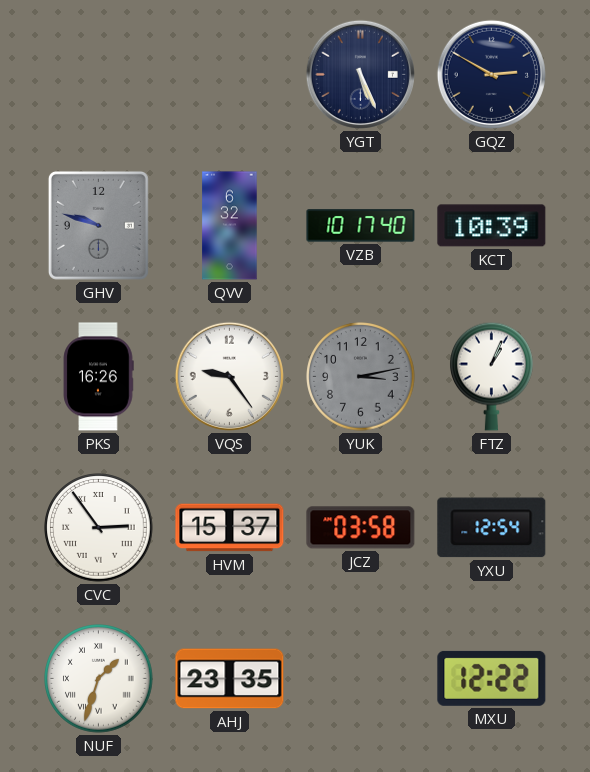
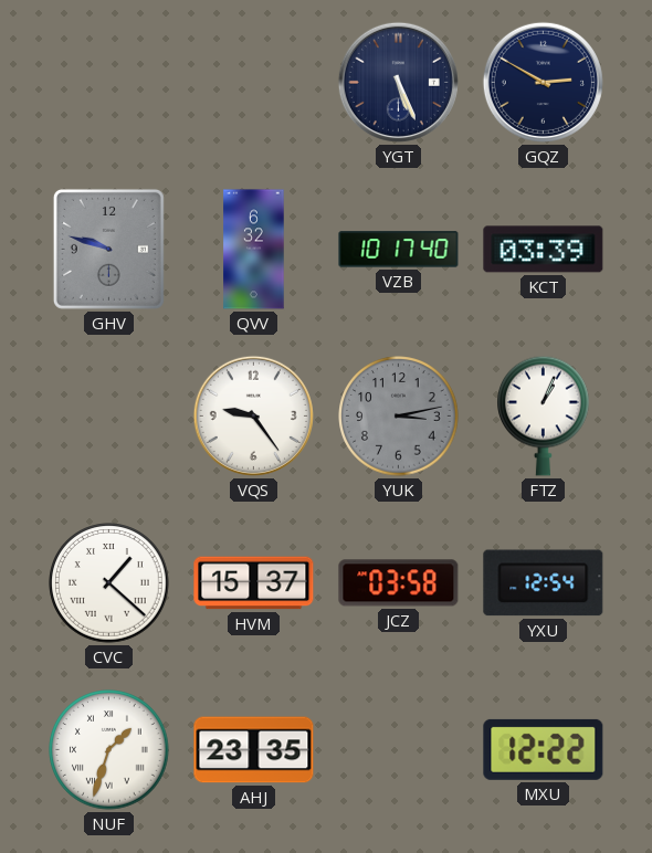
KCT: 10:39 -> 03:39
PKS: 16:26 -> none
CVC: 2:54 -> 1:22
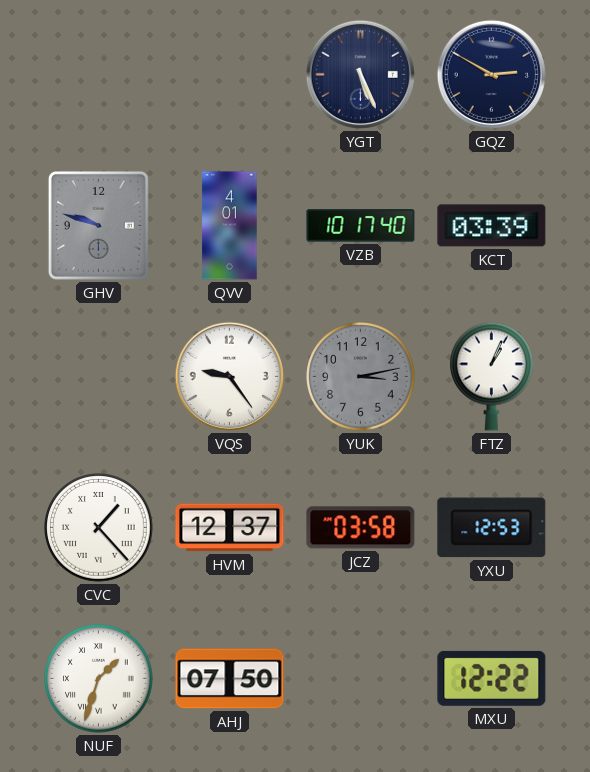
QVV: 6:32 -> 4:01
CVC: 1:22 -> 1:23
HVM: 15:37 -> 12:37
YXU: 12:54 -> 12:53
AHJ: 23:35 -> 07:50
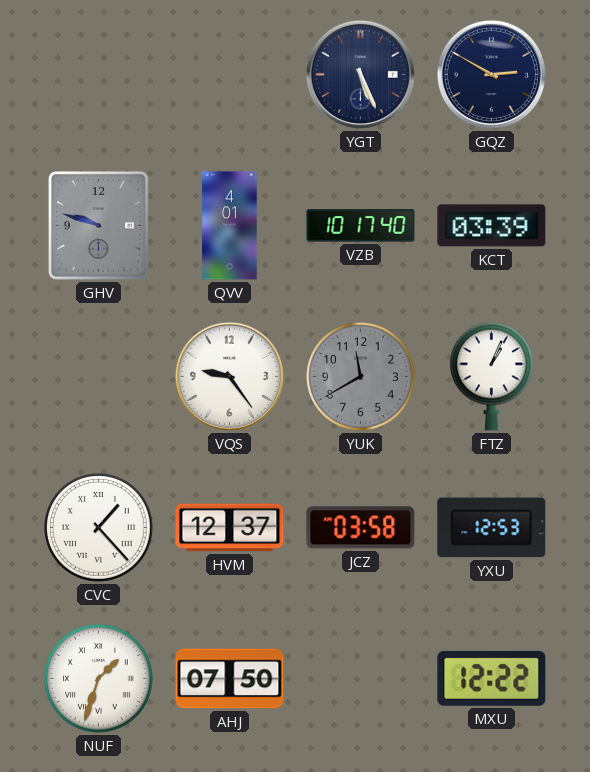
YUK: 3:13 -> 11:40
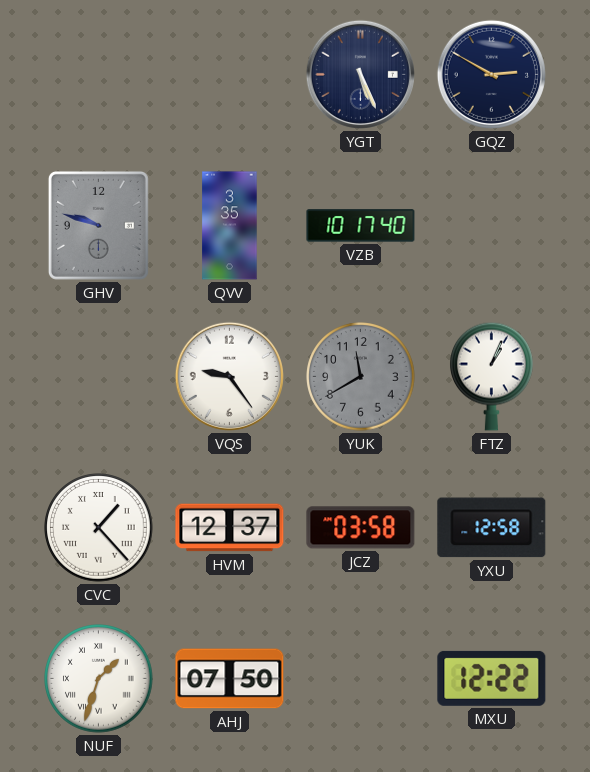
QVV: 4:01 -> 3:35
KCT: 03:39 -> none
YXU: 12:53 -> 12:58
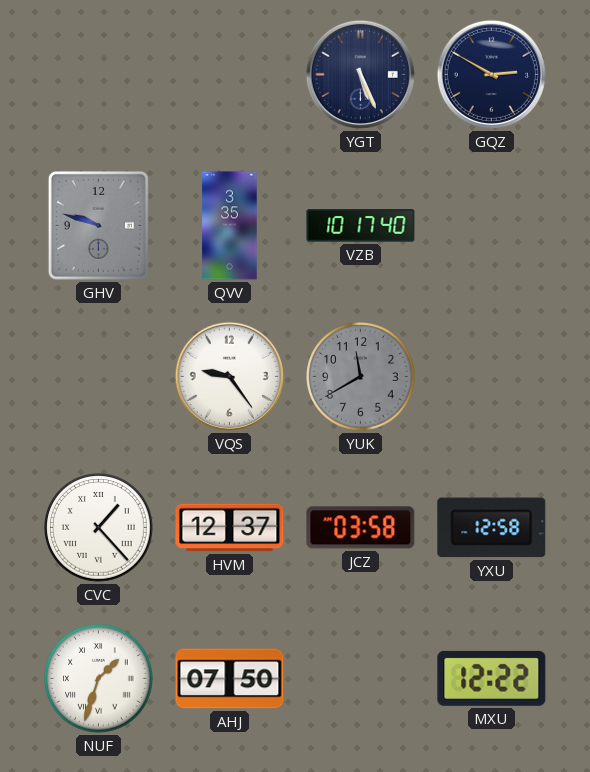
FTZ: 1:04 -> none
